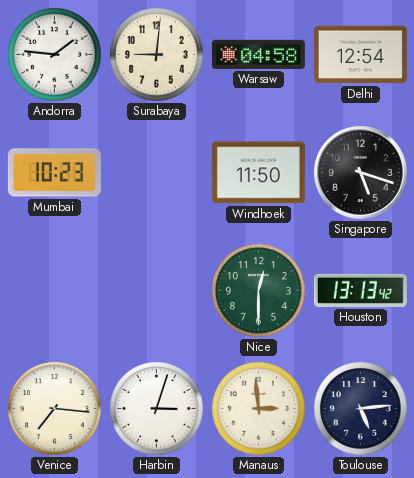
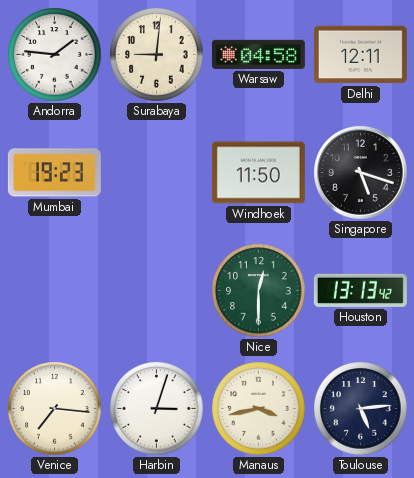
Delhi: 12:54 -> 12:11
Mumbai: 10:23 -> 19:23
Manaus: 2:59 -> 3:43
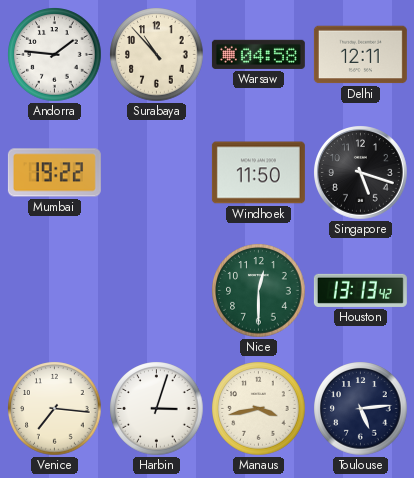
Surabaya: 9:01 -> 10:53
Mumbai: 19:23 -> 19:22
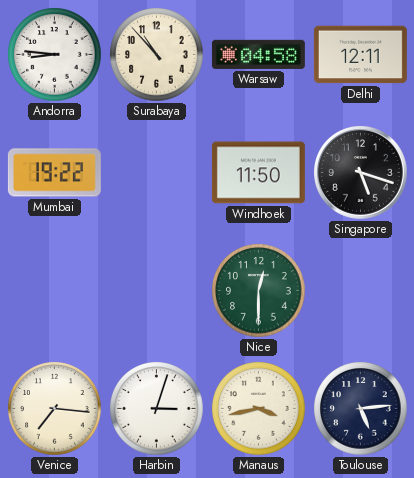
Andorra: 1:46 -> 8:46
Houston: 13:13 -> none
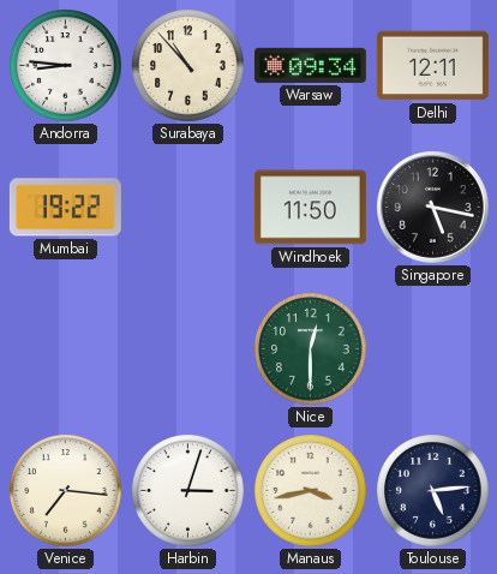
Warsaw: 04:58 -> 09:34
Singapore: 5:18 -> 5:17
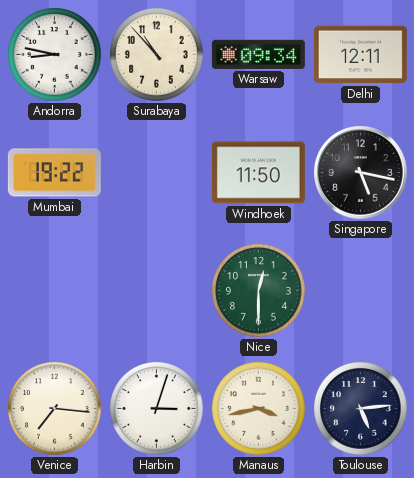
Andorra: 8:46 -> 8:47
